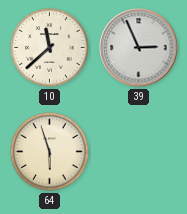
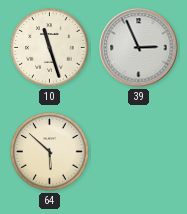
10: 11:38 -> 11:27
64: 5:57 -> 5:52
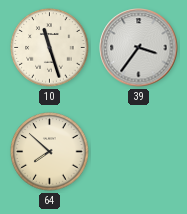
39: 2:56 -> 3:36
64: 5:52 -> 7:52
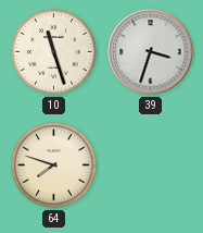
39: 3:36 -> 3:33
64: 7:52 -> 7:48
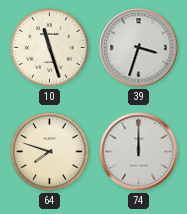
74: none -> 12:00
